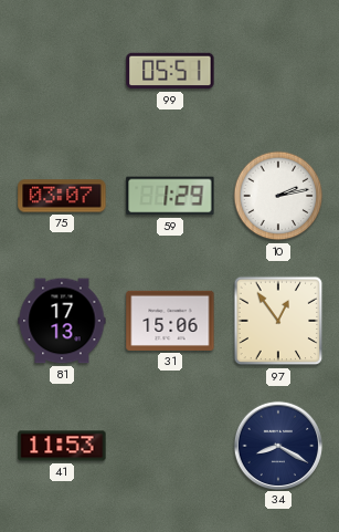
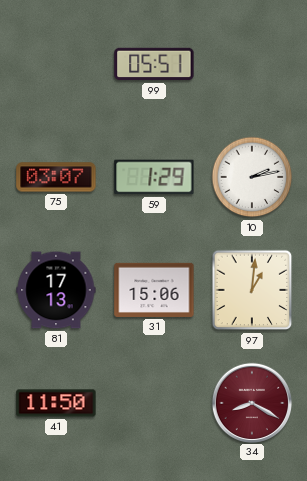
97: 12:54 -> 1:01
41: 11:53 -> 11:50
34 dial: navy -> burgundy
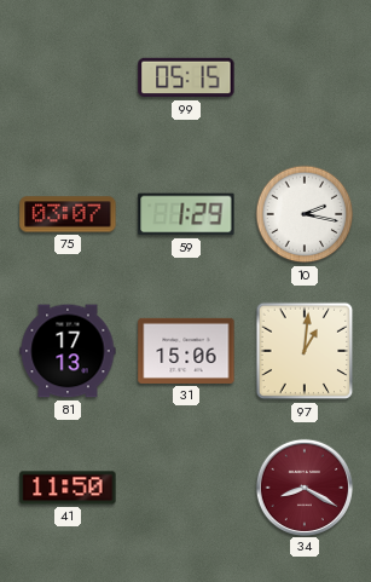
99: 05:51 -> 05:15
10: 2:13 -> 2:17
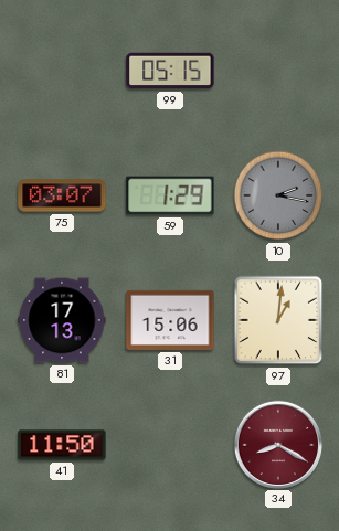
10 dial: white -> grey
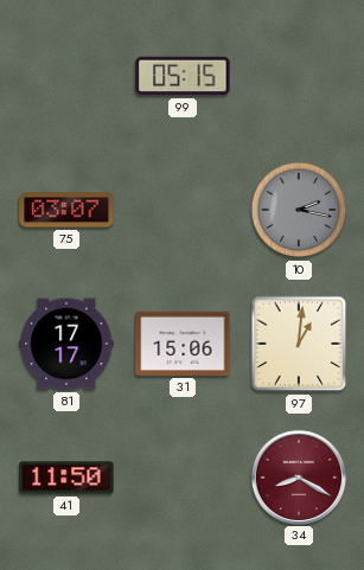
59: 1:29 -> none
81: 17:13 -> 17:17
